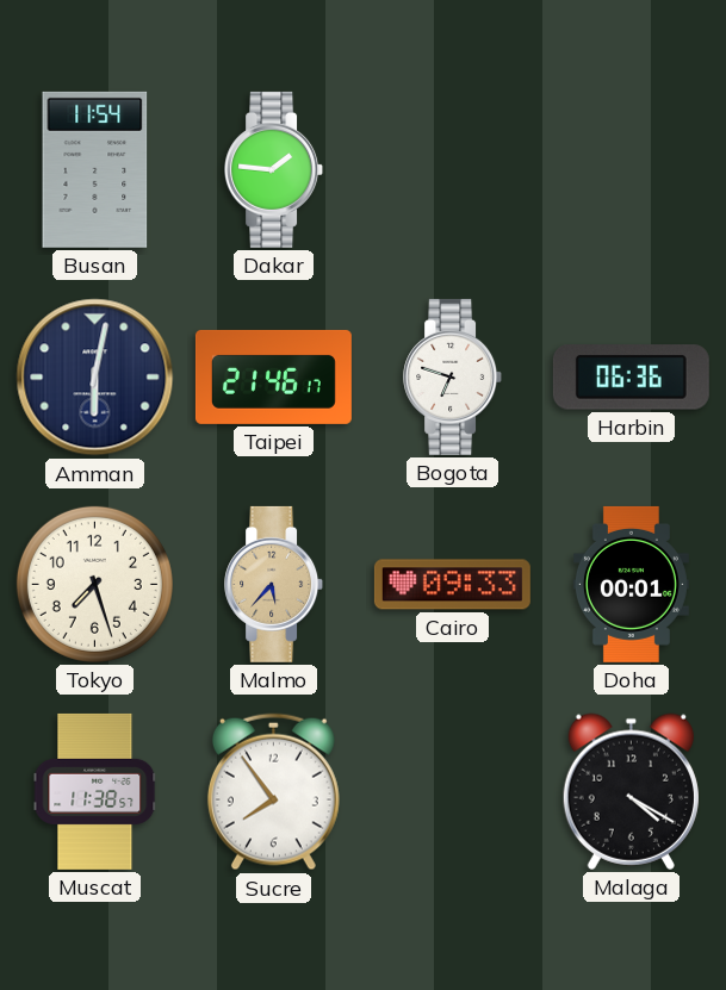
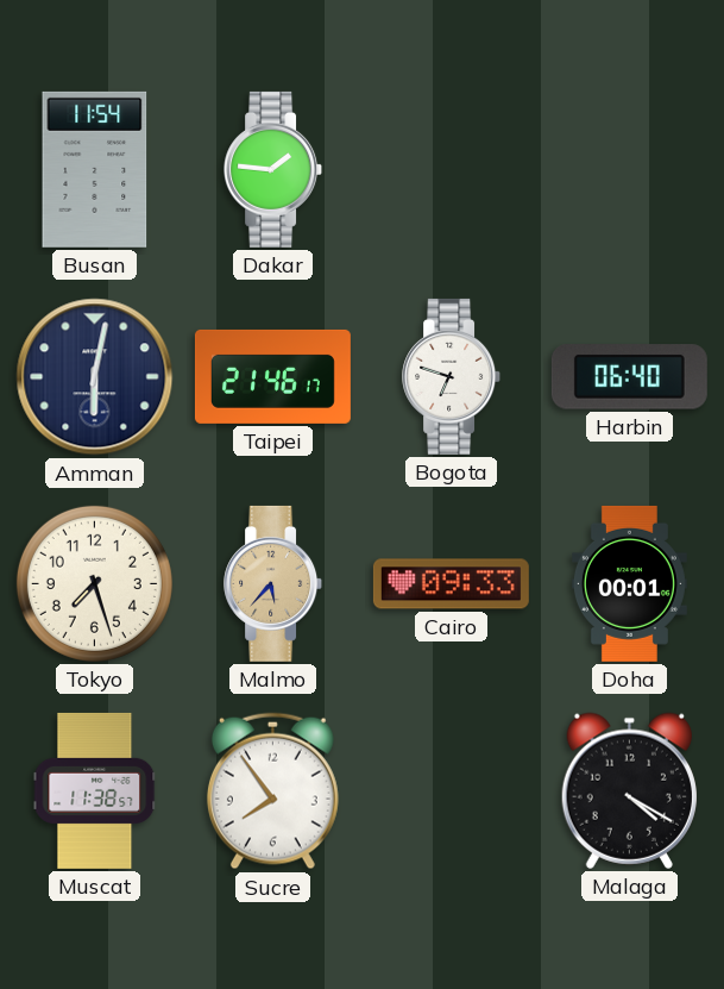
Harbin: 06:36 -> 06:40
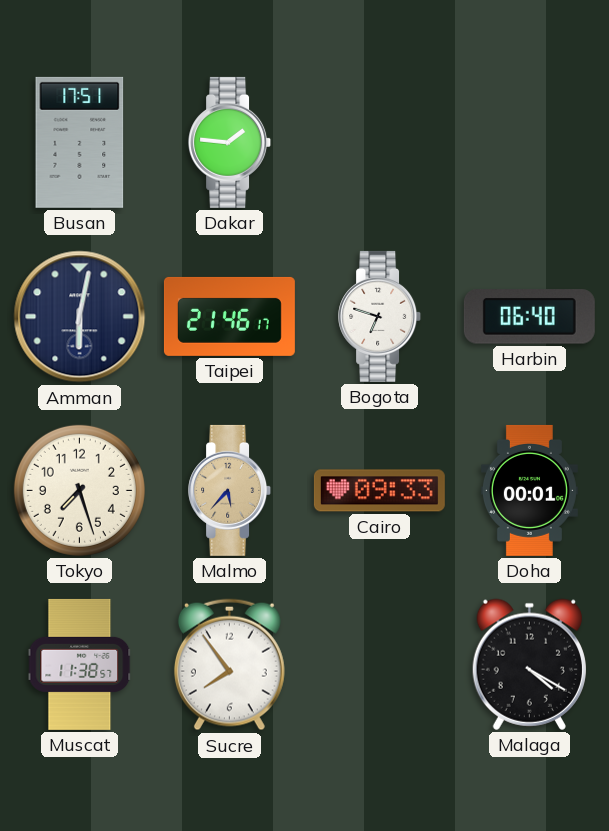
Busan: 11:54 -> 17:51
